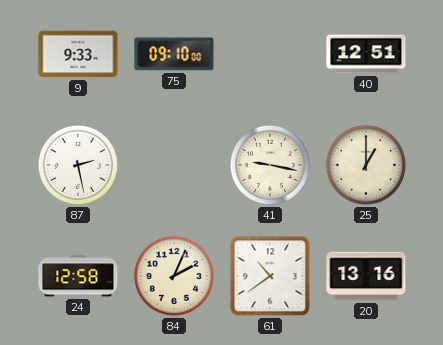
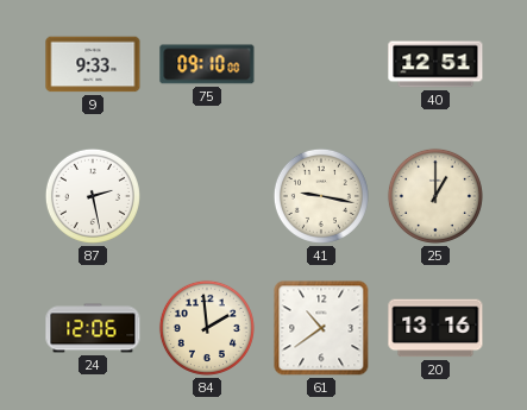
24: 12:58 -> 12:06
84: 2:04 -> 1:59
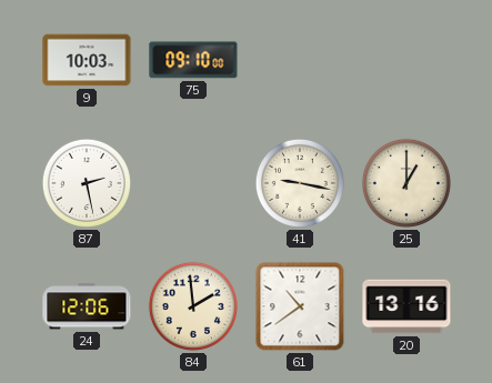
9: 9:33 -> 10:03
40: 12:51 -> none
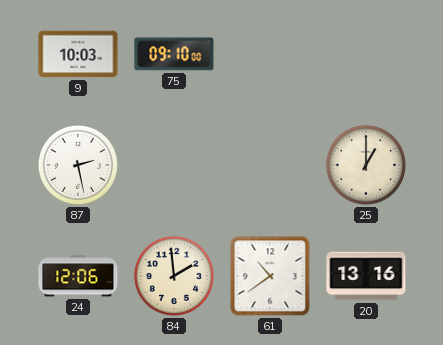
41: 9:17 -> none
